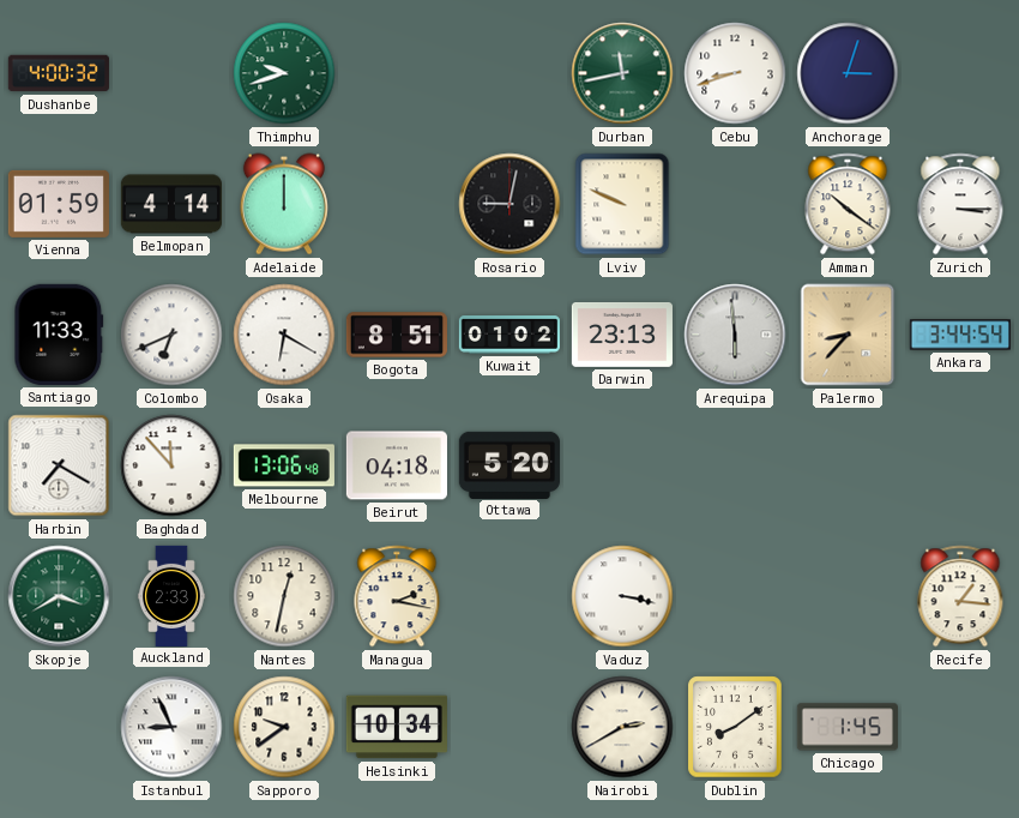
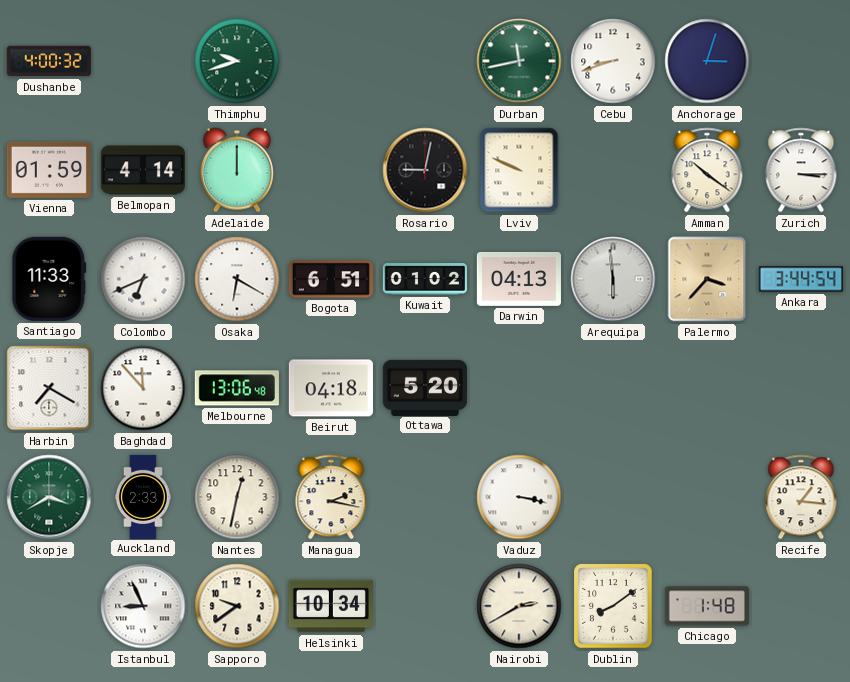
Bogota: 8:51 -> 6:51
Darwin: 23:13 -> 04:13
Palermo: 8:37 -> 3:37
Chicago: 1:45 -> 1:48
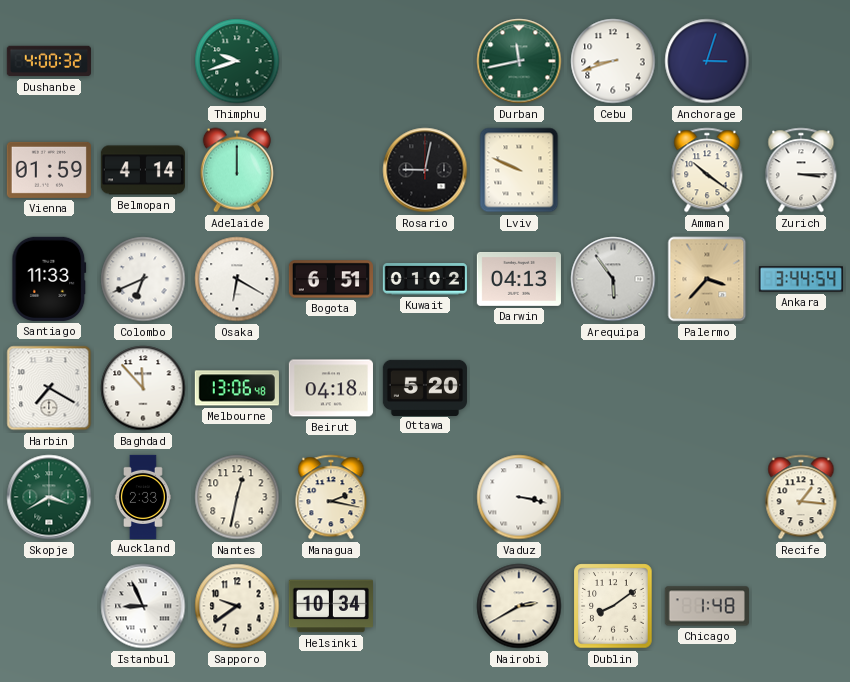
Arequipa: 5:59 -> 5:54
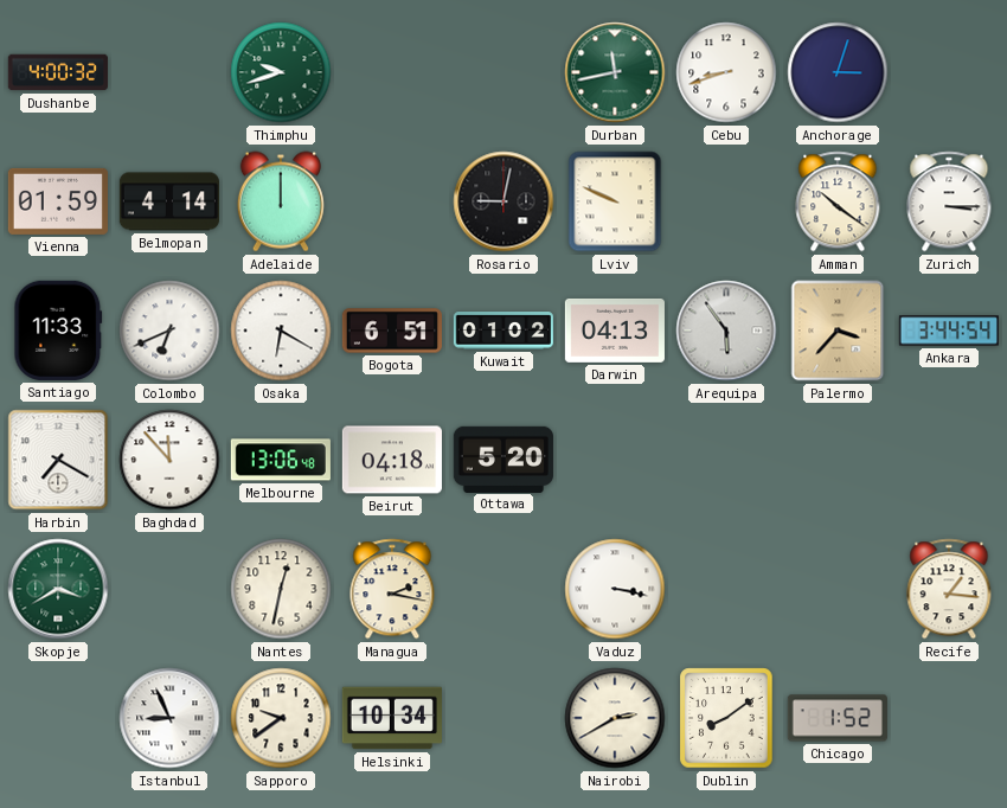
Auckland: 2:33 -> none
Chicago: 1:48 -> 1:52
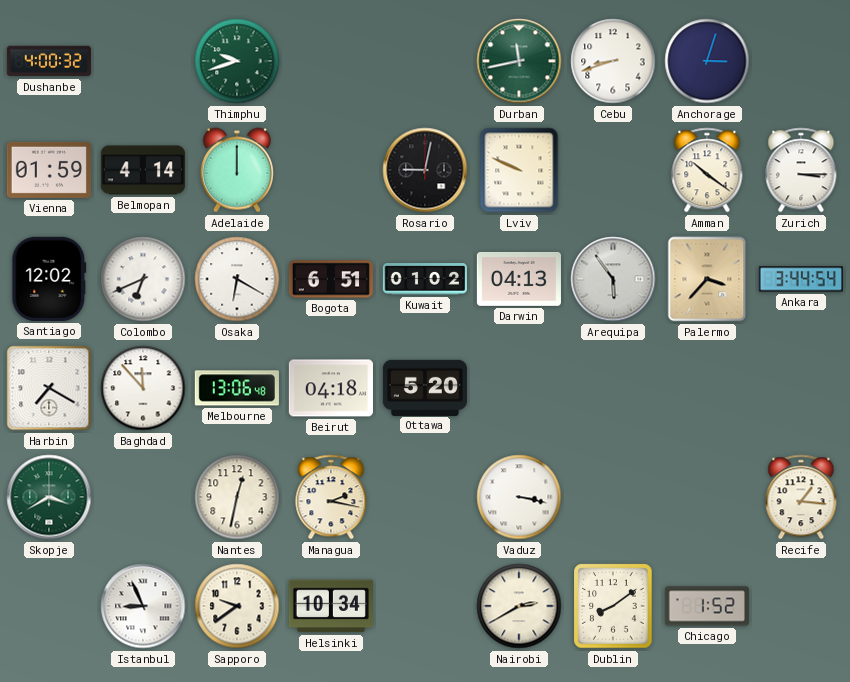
Santiago: 11:33 -> 12:02
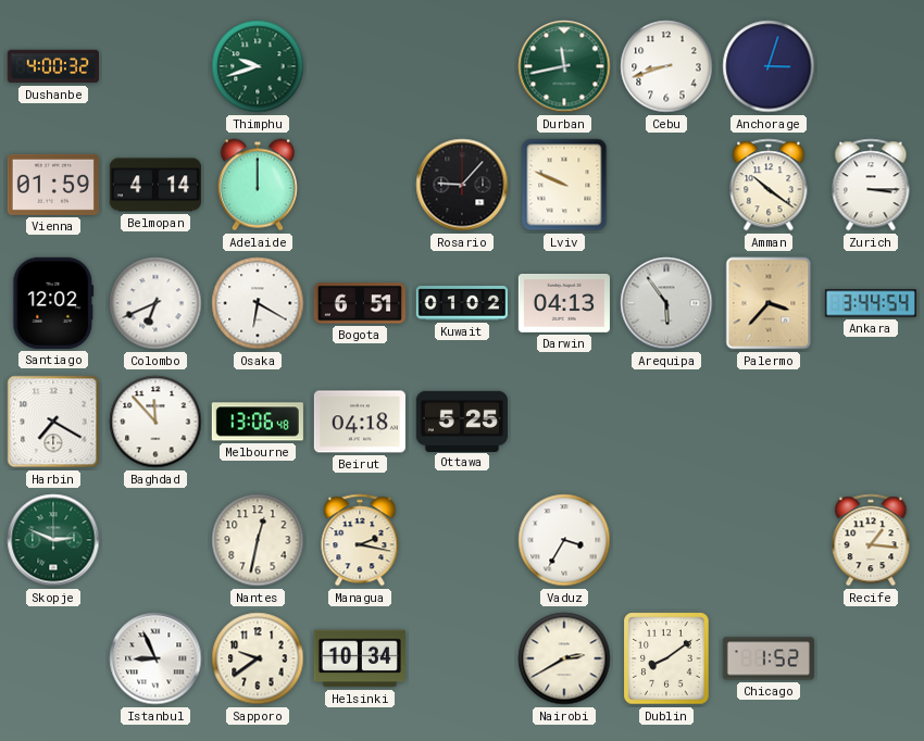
Rosario: 9:02 -> 9:07
Ottawa: 5:20 -> 5:25
Skopje: 3:40 -> 2:49
Vaduz: 3:17 -> 3:35
